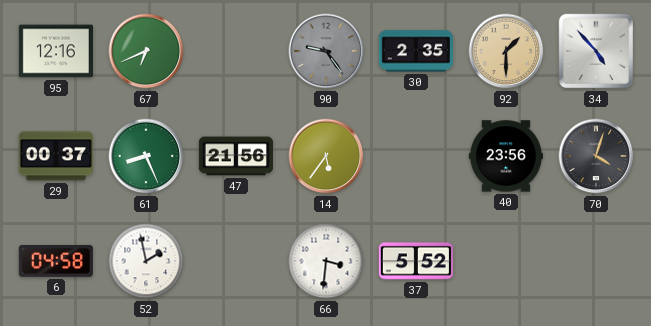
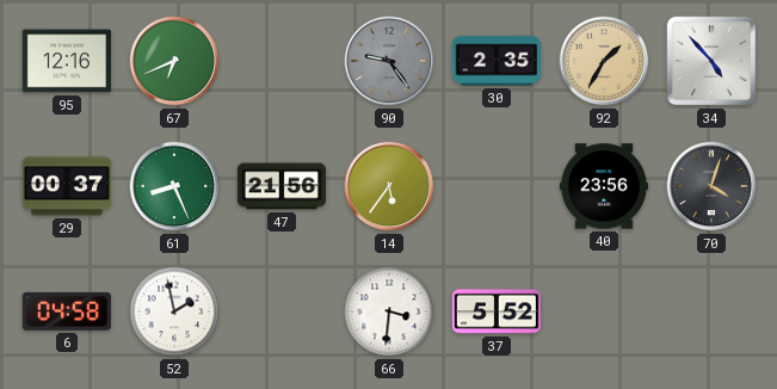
92: 1:30 -> 1:35
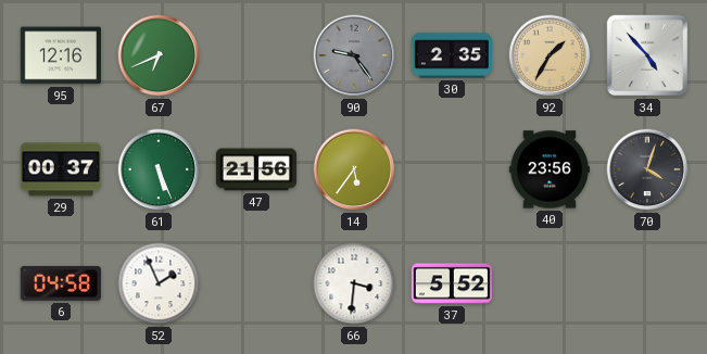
61: 8:26 -> 5:26
52: 1:58 -> 1:56
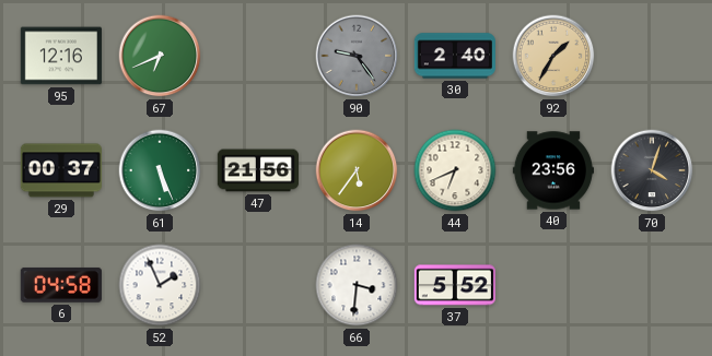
30: 2:35 -> 2:40
34: 4:53 -> none
44: none -> 6:41
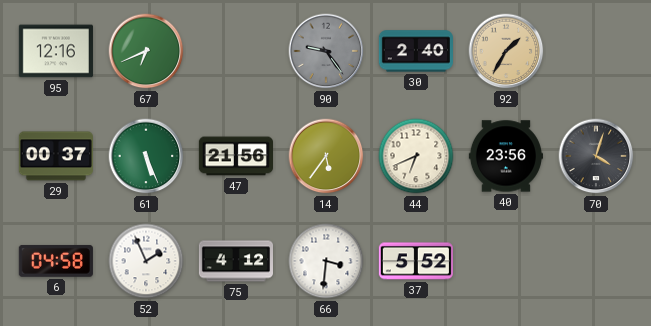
75: none -> 4:12
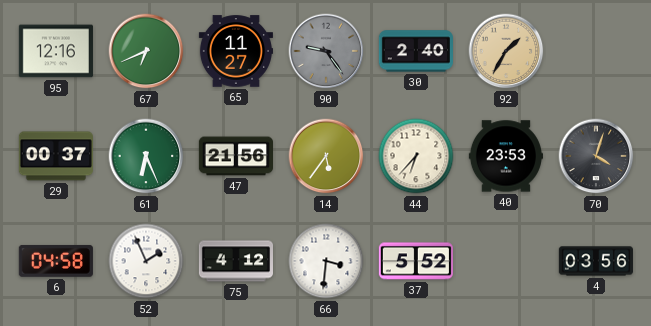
65: none -> 11:27
61: 5:26 -> 6:26
44: 6:41 -> 6:37
40: 23:56 -> 23:53
4: none -> 03:56
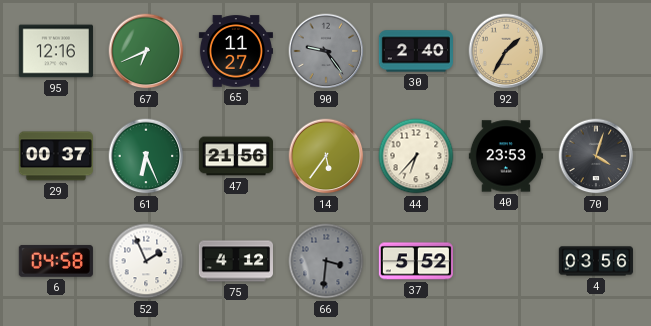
66 dial: white -> grey
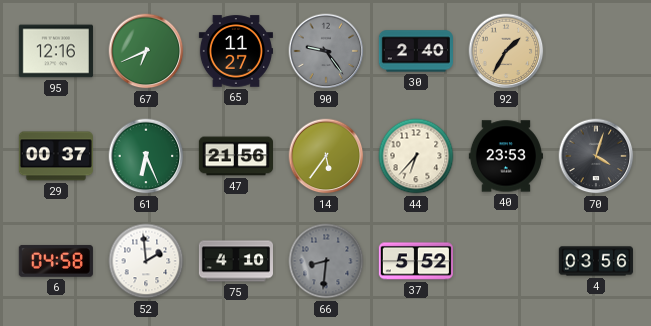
52: 1:56 -> 1:59
75: 4:12 -> 4:10
66: 3:31 -> 8:31
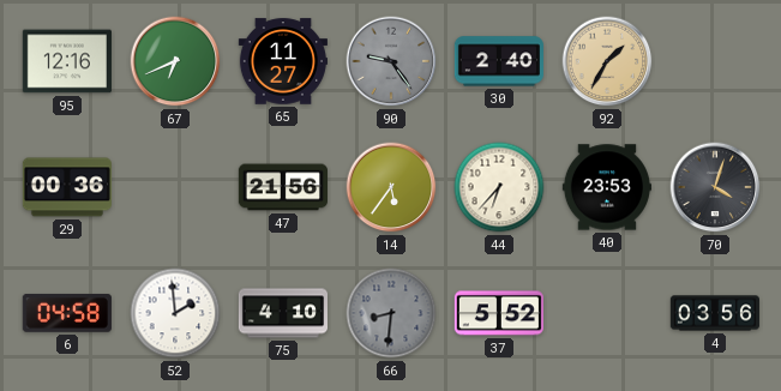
29: 00:37 -> 00:36
61: 6:26 -> none
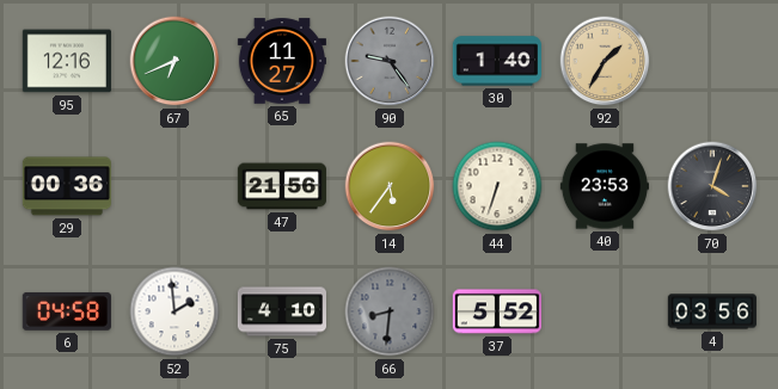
30: 2:40 -> 1:40
44: 6:37 -> 6:33
